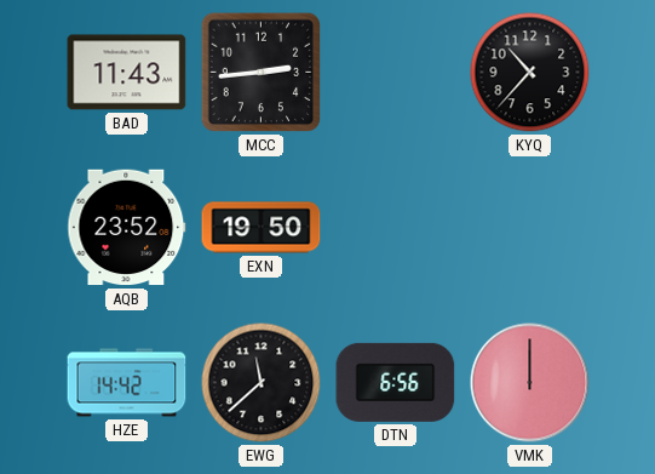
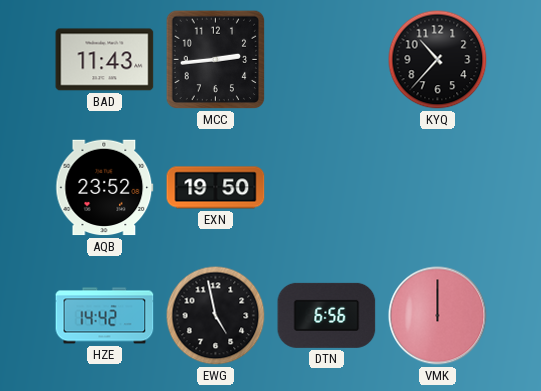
EWG: 11:38 -> 4:58
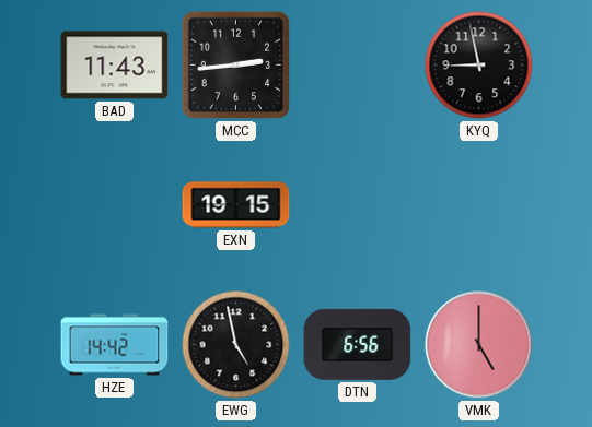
KYQ: 10:37 -> 8:58
AQB: 23:52 -> none
EXN: 19:50 -> 19:15
VMK: 12:00 -> 5:00
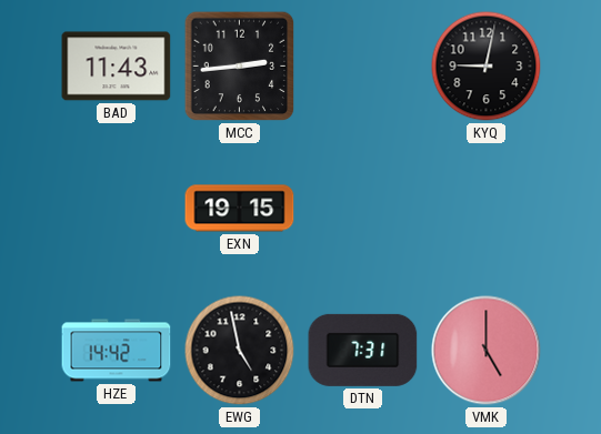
KYQ: 8:58 -> 9:02
DTN: 6:56 -> 7:31
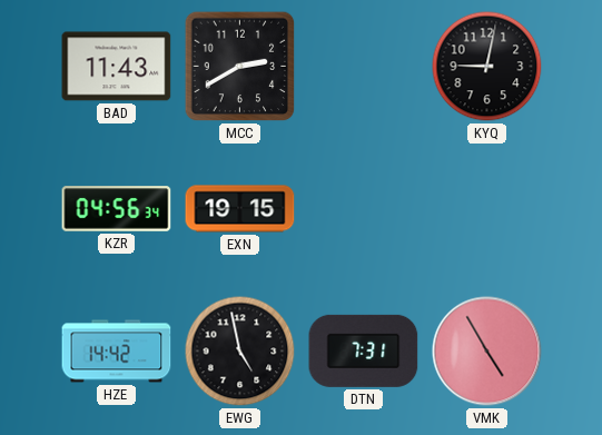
MCC: 2:44 -> 2:40
KZR: none -> 04:56
VMK: 5:00 -> 4:55
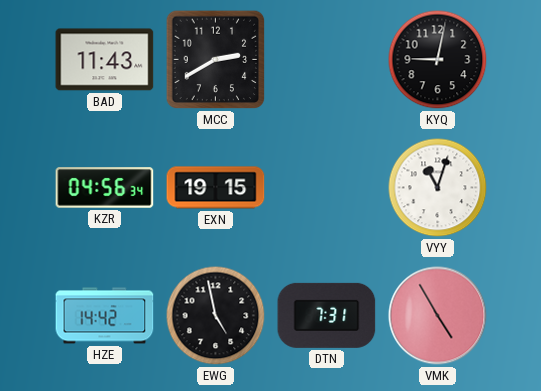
VYY: none -> 11:03
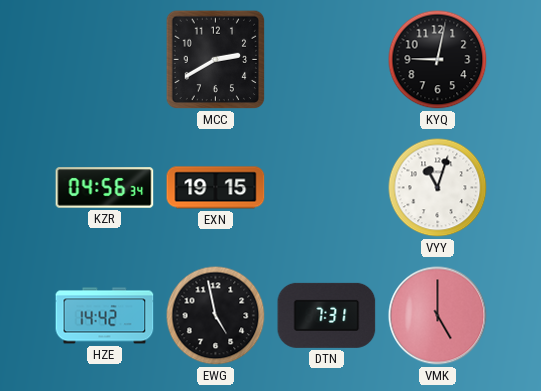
BAD: 11:43 -> none
VMK: 4:55 -> 5:00
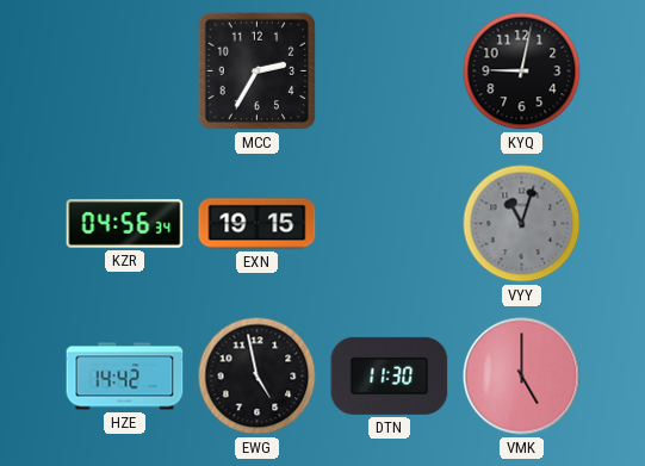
MCC: 2:40 -> 2:35
VYY dial: white -> grey
DTN: 7:31 -> 11:30
